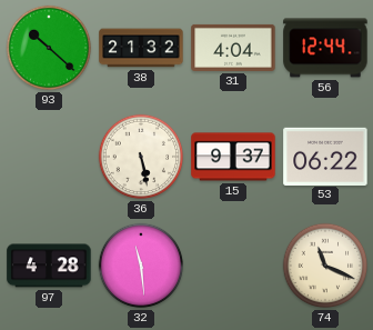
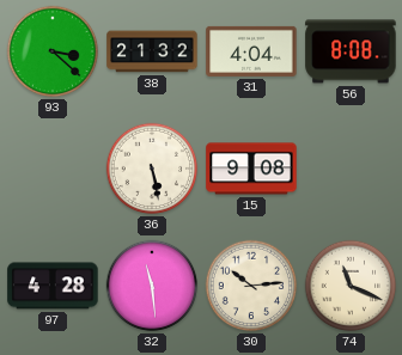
93: 10:22 -> 3:22
56: 12:44 -> 8:08
15: 9:37 -> 9:08
53: 06:22 -> none
30: none -> 10:14
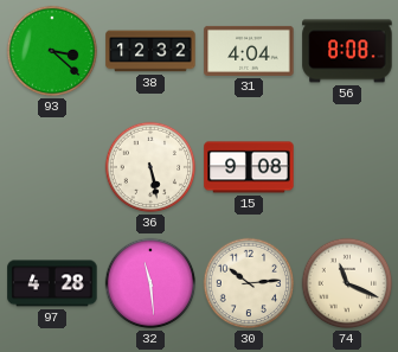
38: 21:32 -> 12:32
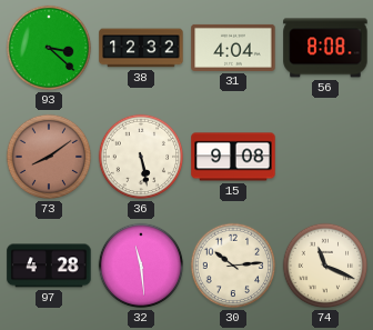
73: none -> 8:09
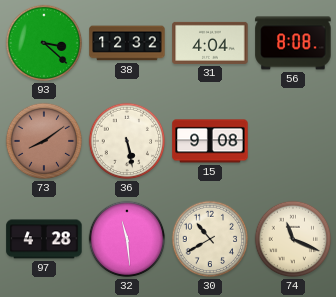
30: 10:14 -> 10:40
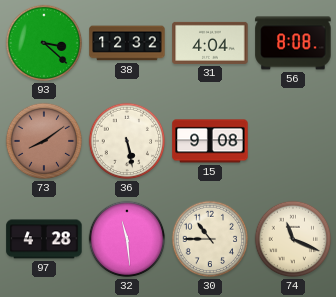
30: 10:40 -> 10:45
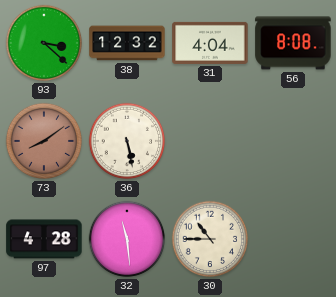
15: 9:08 -> none
74: 11:19 -> none
